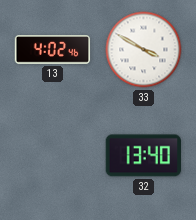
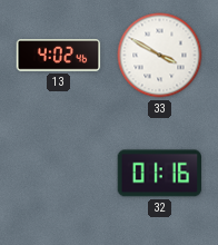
32: 13:40 -> 01:16
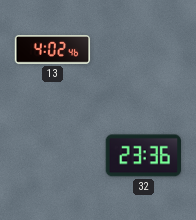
33: 3:50 -> none
32: 01:16 -> 23:36
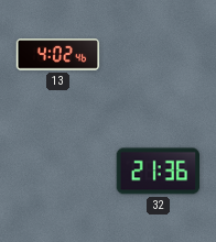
32: 23:36 -> 21:36
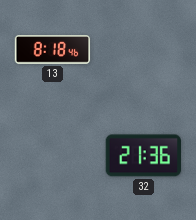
13: 4:02 -> 8:18
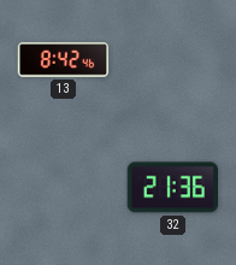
13: 8:18 -> 8:42
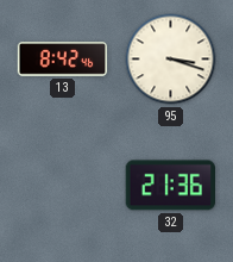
95: none -> 3:18
